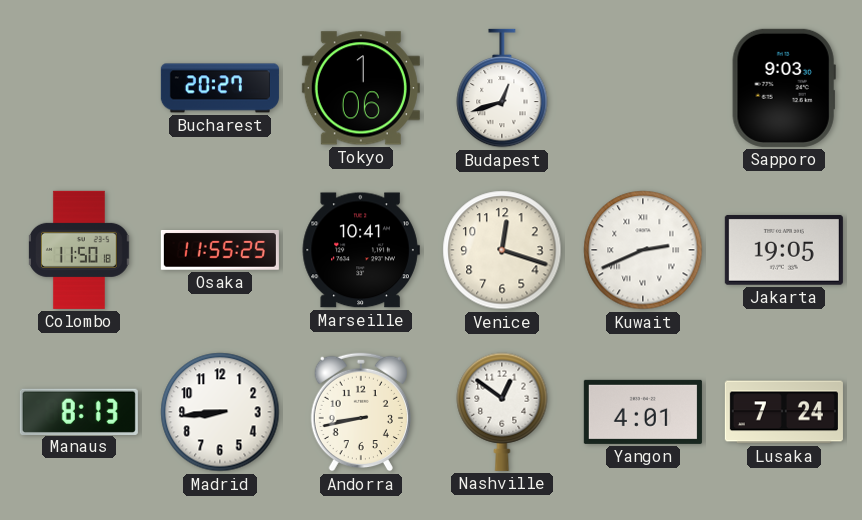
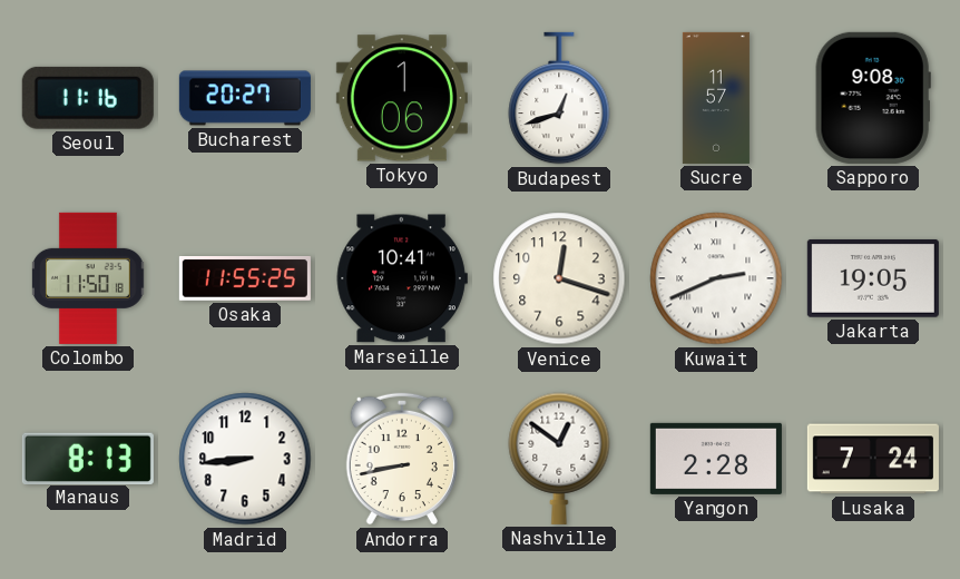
Seoul: none -> 11:16
Sucre: none -> 11:57
Sapporo: 9:03 -> 9:08
Yangon: 4:01 -> 2:28
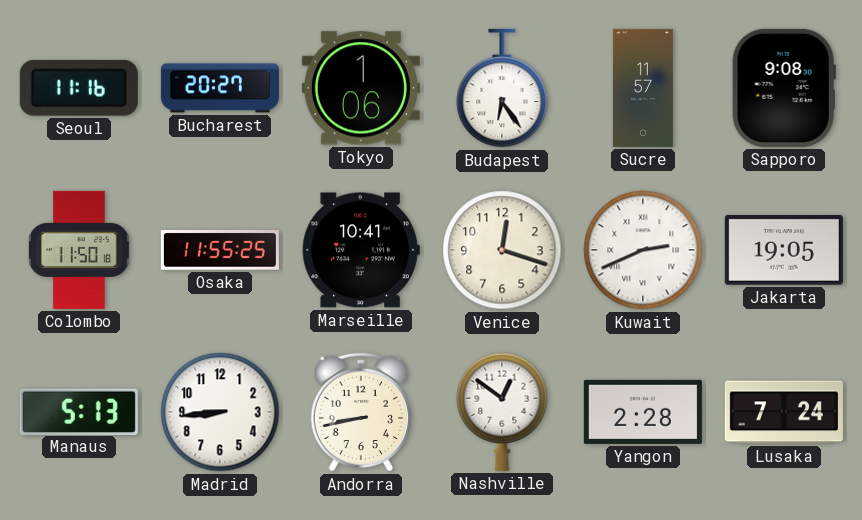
Budapest: 12:42 -> 6:24
Manaus: 8:13 -> 5:13
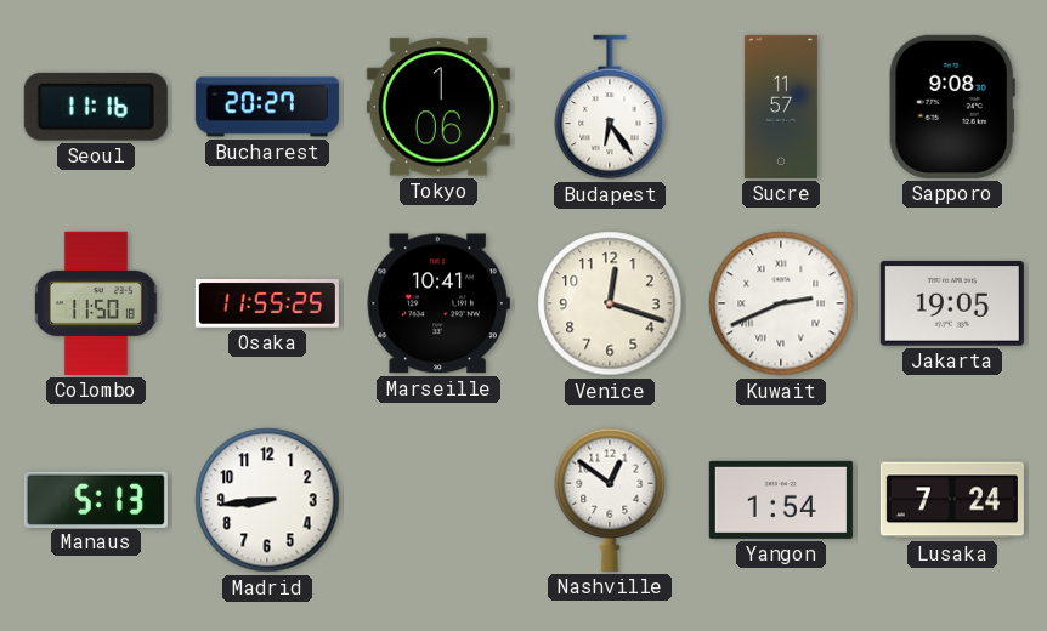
Andorra: 8:43 -> none
Yangon: 2:28 -> 1:54
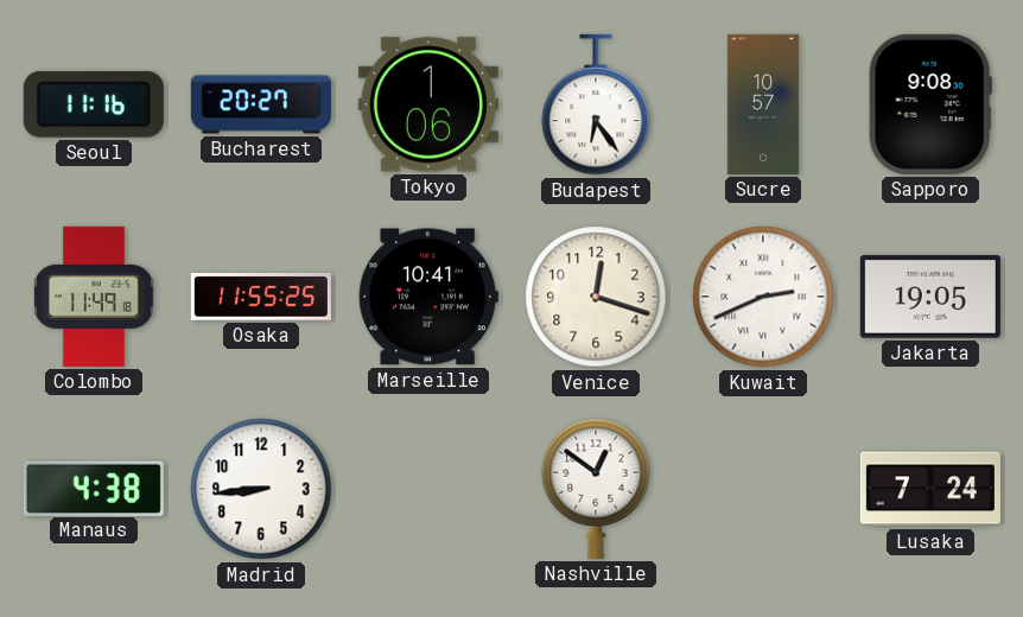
Sucre: 11:57 -> 10:57
Colombo: 11:50 -> 11:49
Manaus: 5:13 -> 4:38
Yangon: 1:54 -> none
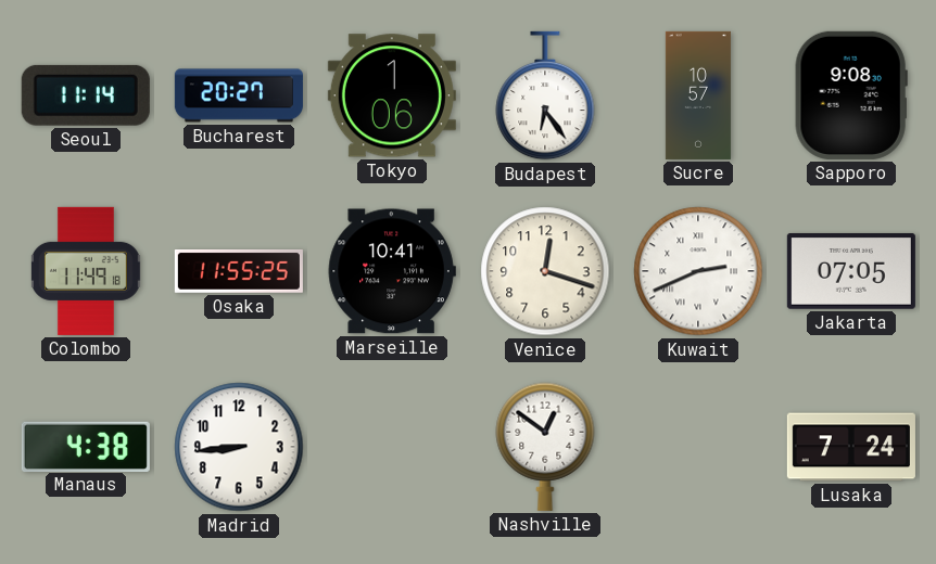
Seoul: 11:16 -> 11:14
Jakarta: 19:05 -> 07:05
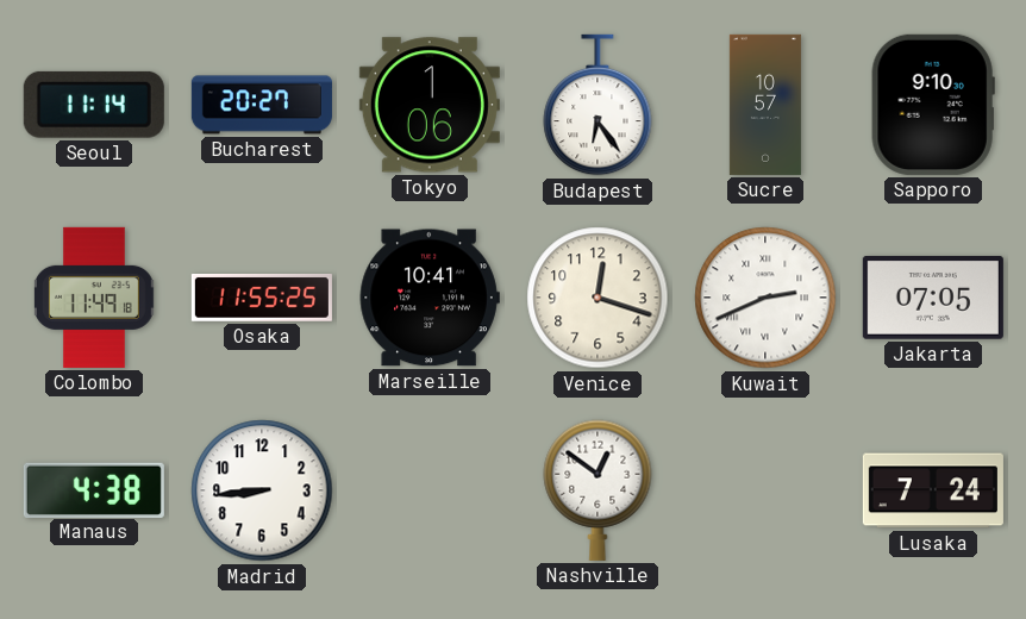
Sapporo: 9:08 -> 9:10
